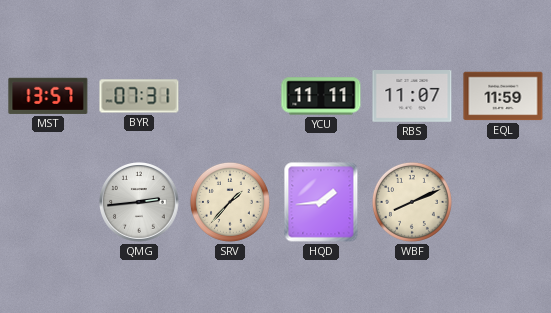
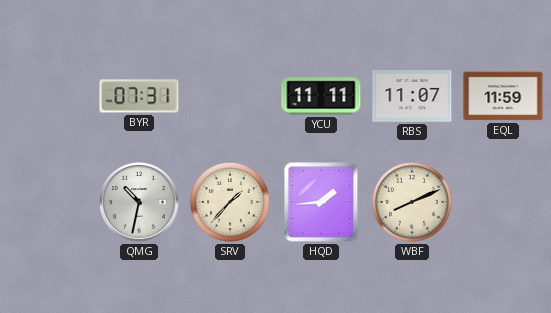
MST: 13:57 -> none
QMG: 2:44 -> 10:32
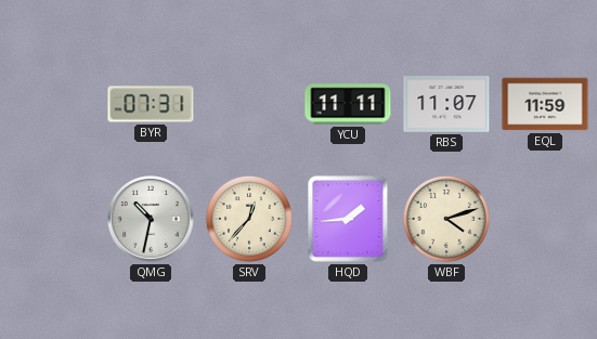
SRV: 1:37 -> 12:37
WBF: 8:11 -> 4:12
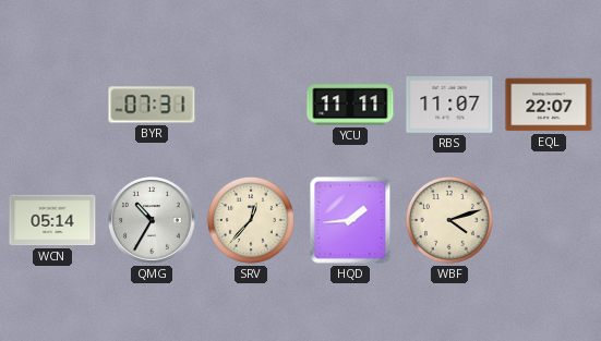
EQL: 11:59 -> 22:07
WCN: none -> 05:14
QMG: 10:32 -> 10:35
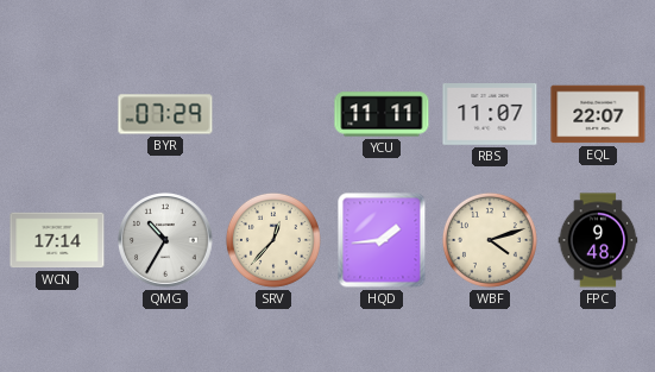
BYR: 07:31 -> 07:29
WCN: 05:14 -> 17:14
FPC: none -> 9:48
